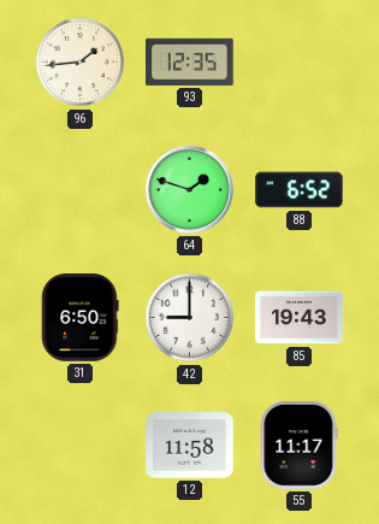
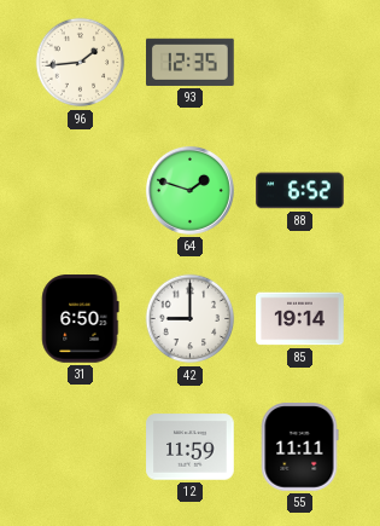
85: 19:43 -> 19:14
12: 11:58 -> 11:59
55: 11:17 -> 11:11
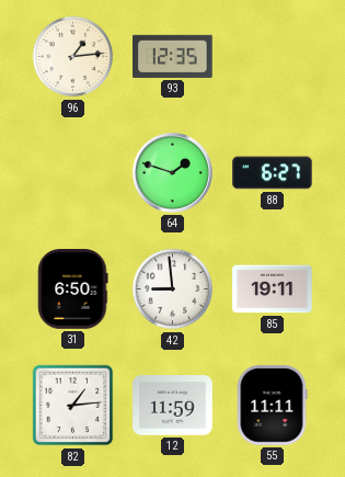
96: 1:44 -> 1:14
88: 6:52 -> 6:27
42: 9:00 -> 8:59
85: 19:14 -> 19:11
82: none -> 1:14
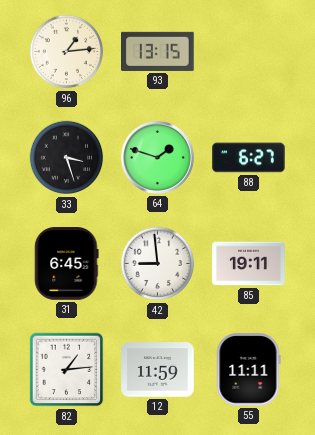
93: 12:35 -> 13:15
33: none -> 3:27
31: 6:50 -> 6:45
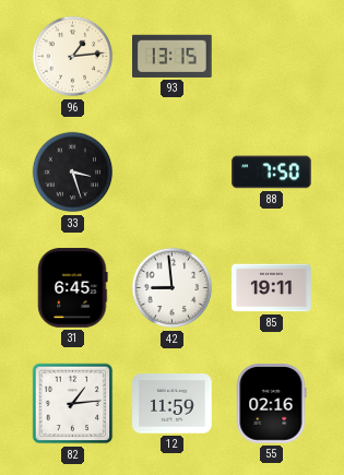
64: 1:48 -> none
88: 6:27 -> 7:50
55: 11:11 -> 02:16
